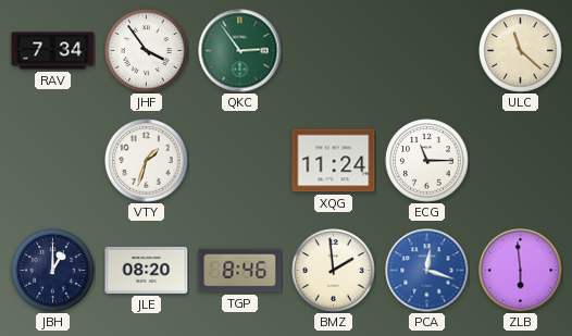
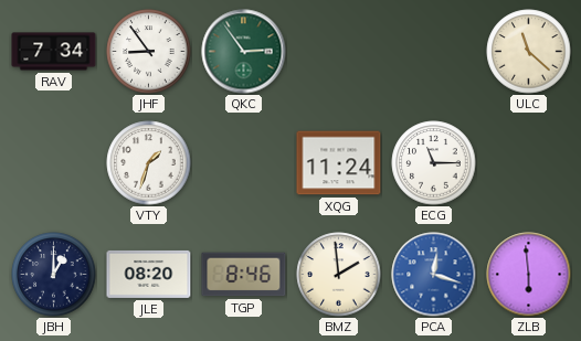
JHF: 3:54 -> 8:54
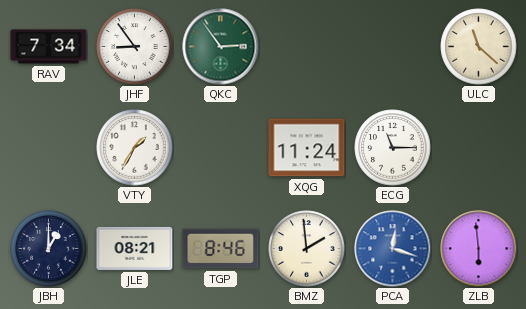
VTY: 1:33 -> 1:35
JLE: 08:20 -> 08:21
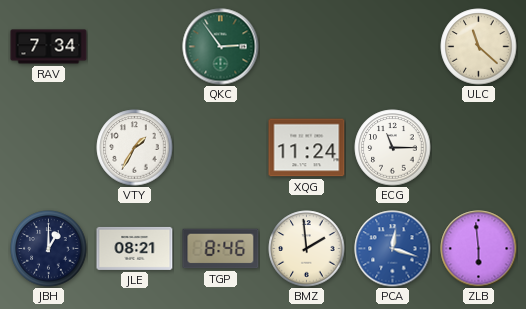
JHF: 8:54 -> none
